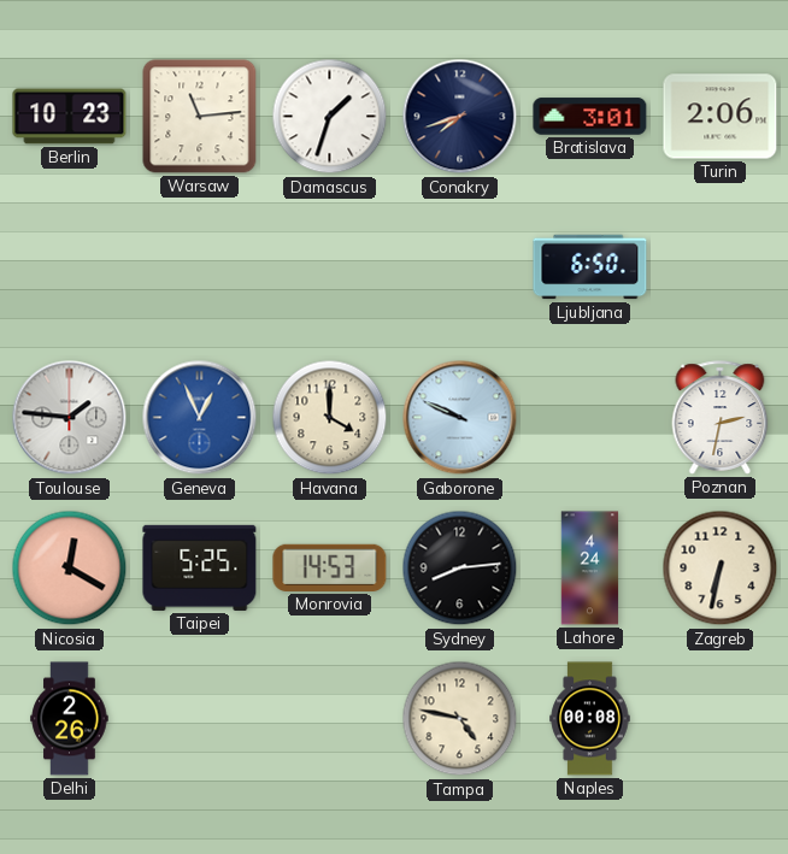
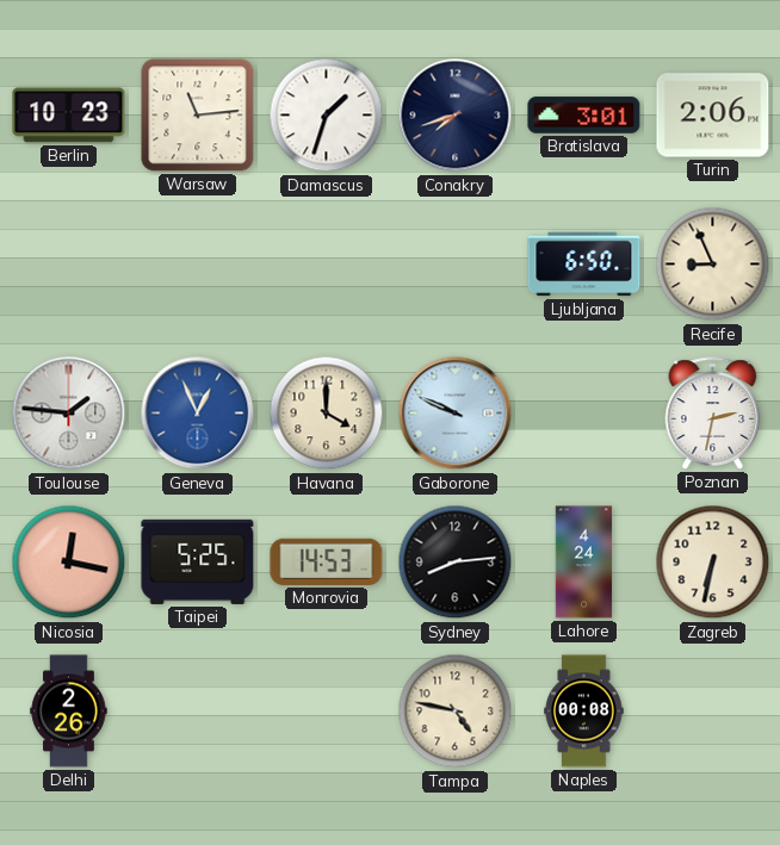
Recife: none -> 8:56
Nicosia: 12:20 -> 12:17
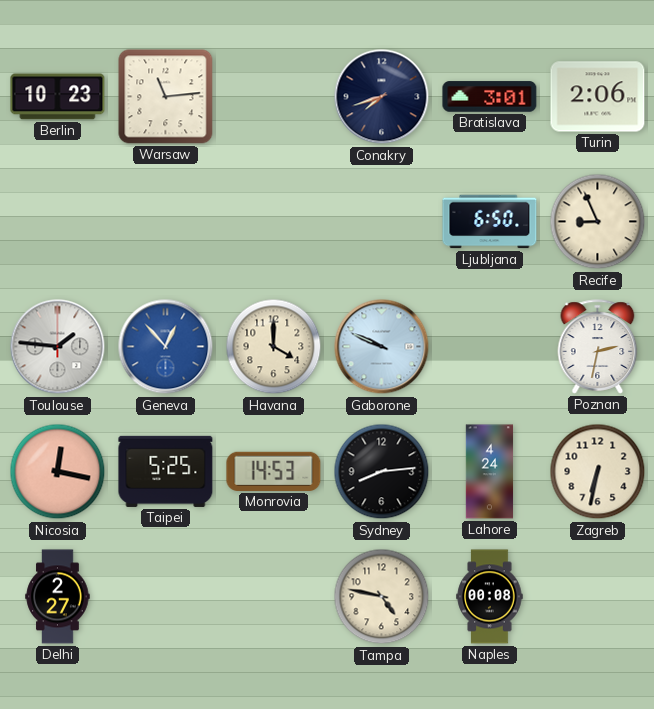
Damascus: 1:33 -> none
Geneva: 12:56 -> 12:53
Delhi: 2:26 -> 2:27
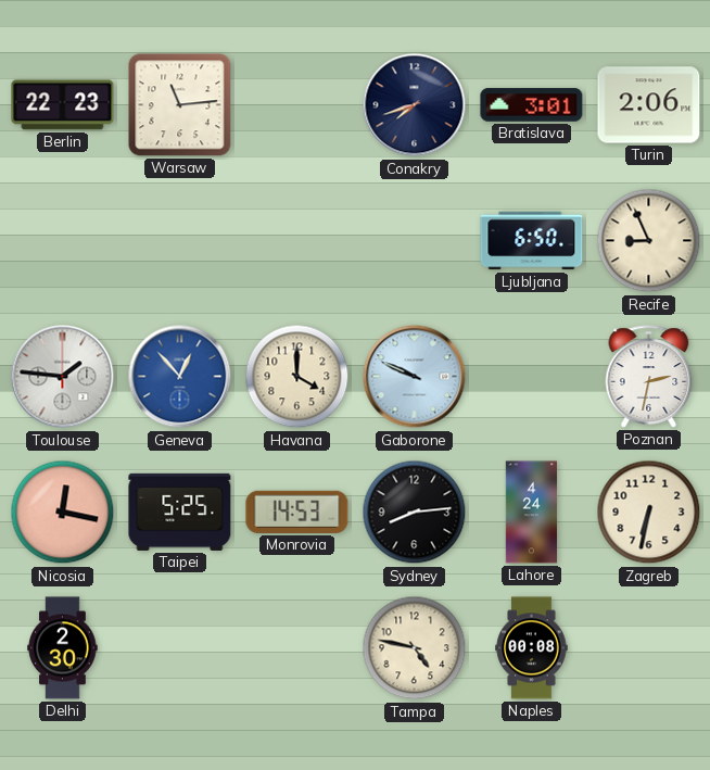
Berlin: 10:23 -> 22:23
Delhi: 2:27 -> 2:30
